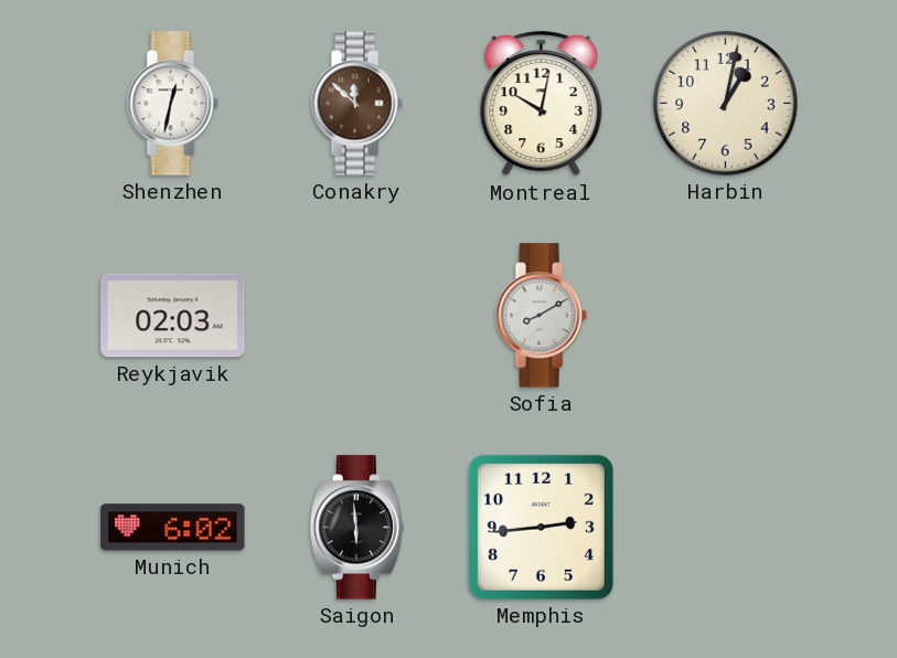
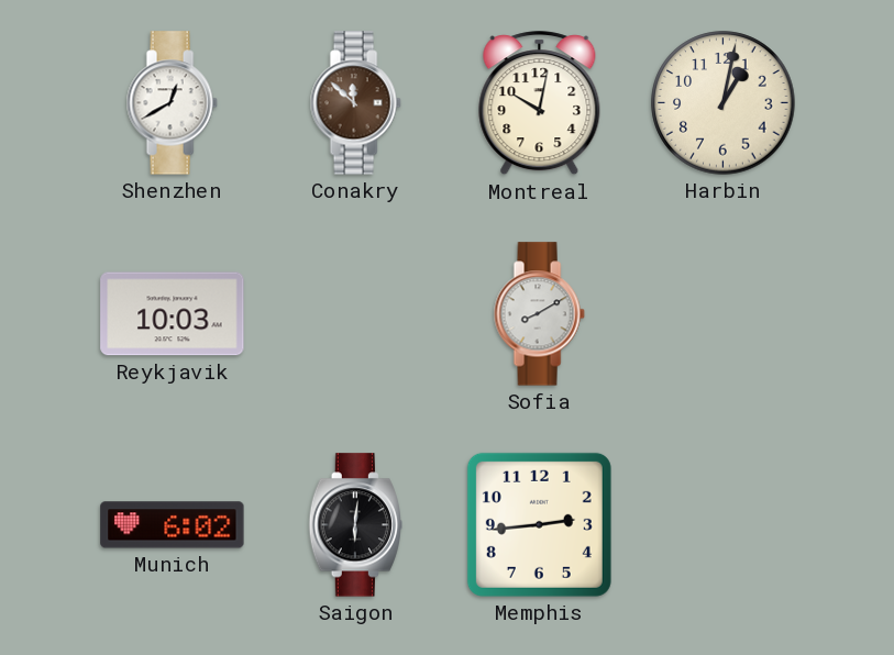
Shenzhen: 12:32 -> 12:40
Reykjavik: 02:03 -> 10:03
Saigon: 5:59 -> 6:01
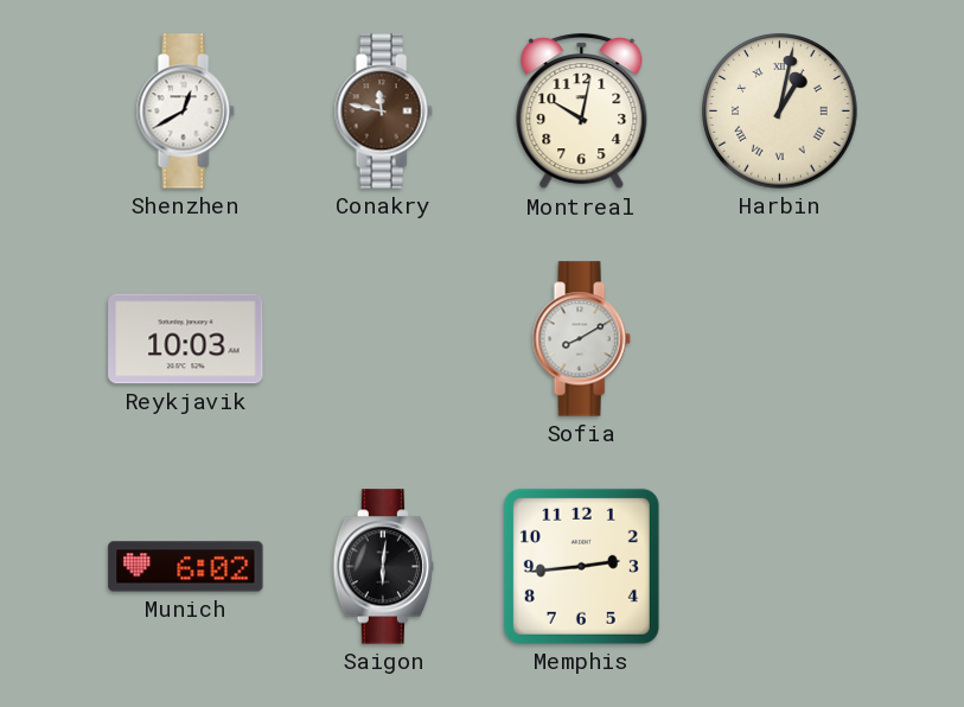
Conakry: 11:52 -> 11:47
Harbin numerals: Arabic -> Roman
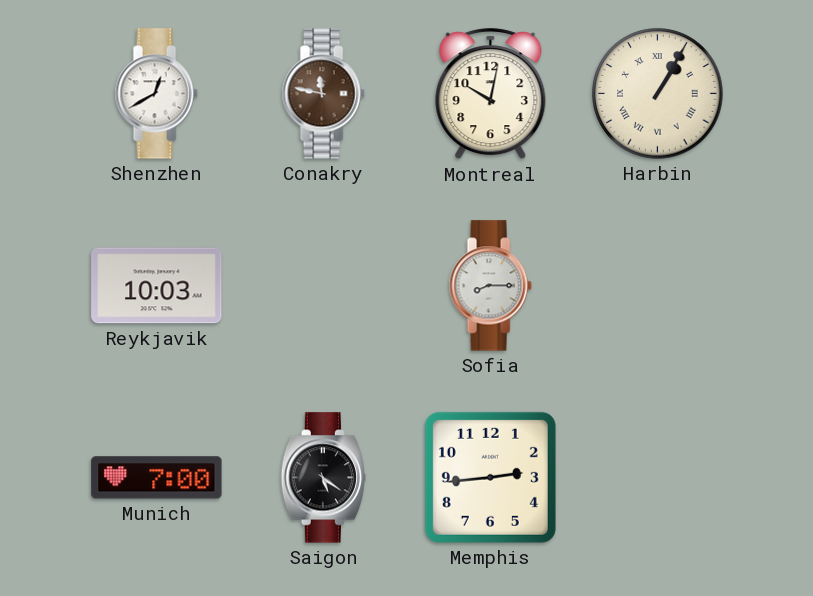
Harbin: 1:02 -> 1:05
Sofia: 8:10 -> 8:15
Munich: 6:02 -> 7:00
Saigon: 6:01 -> 5:21
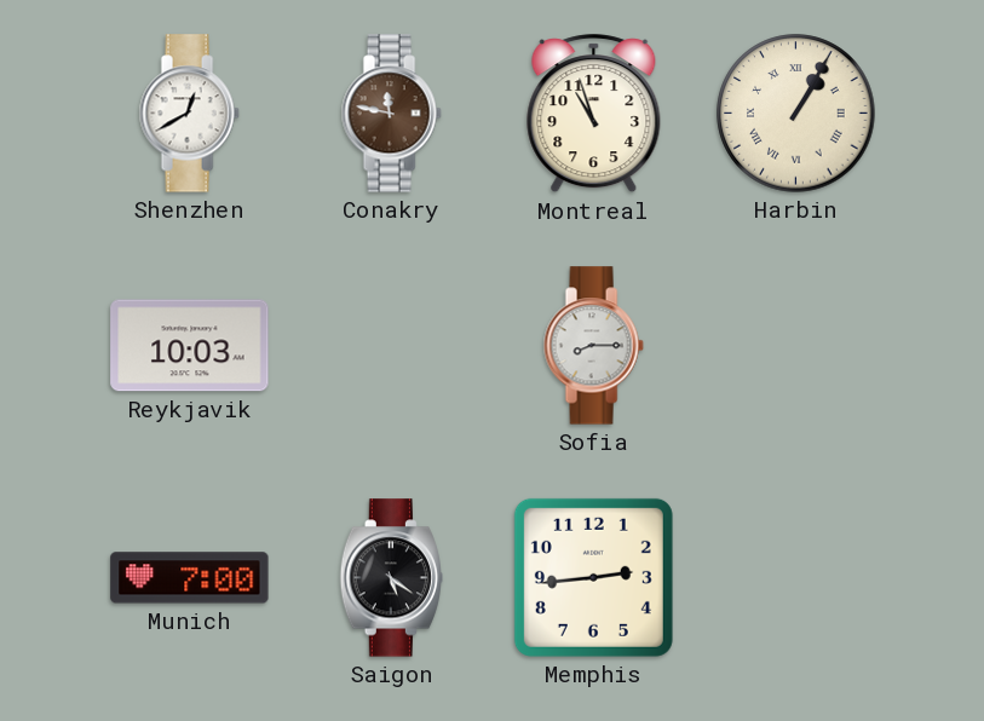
Montreal: 10:02 -> 10:57
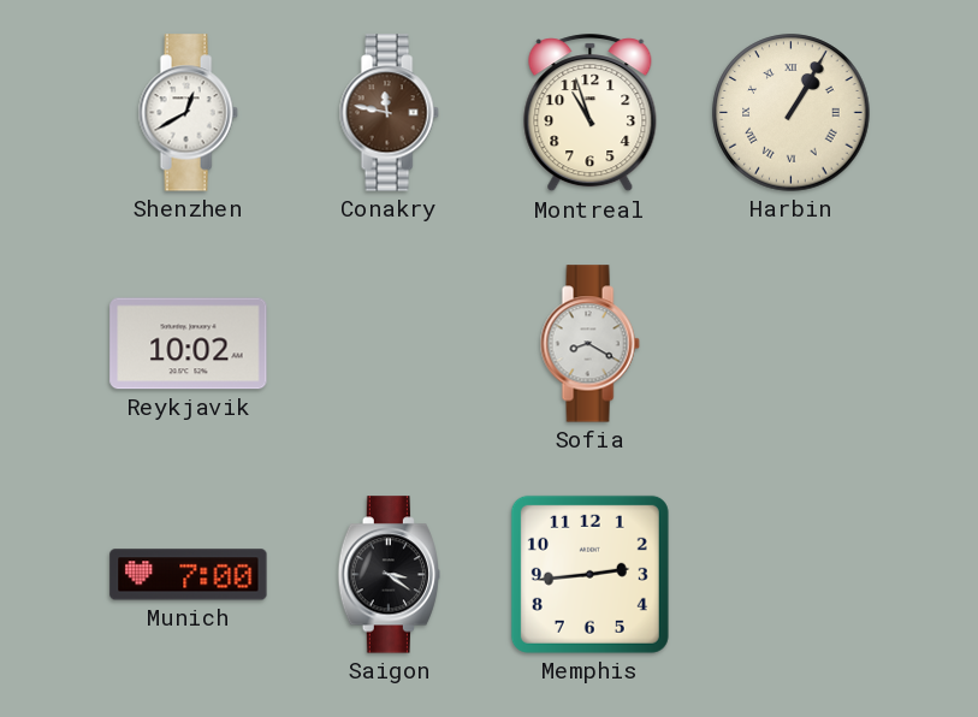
Reykjavik: 10:03 -> 10:02
Sofia: 8:15 -> 8:20
Saigon: 5:21 -> 3:21
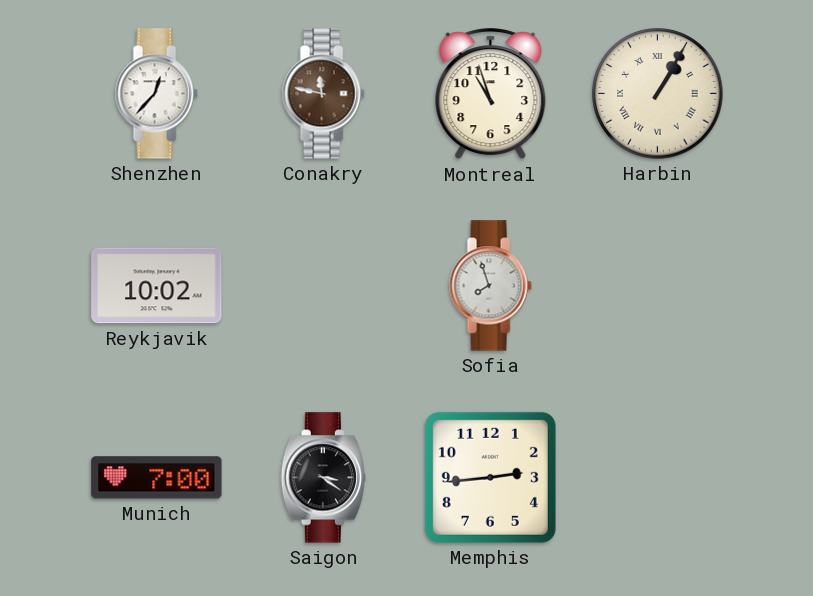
Shenzhen: 12:40 -> 12:37
Sofia: 8:20 -> 7:57
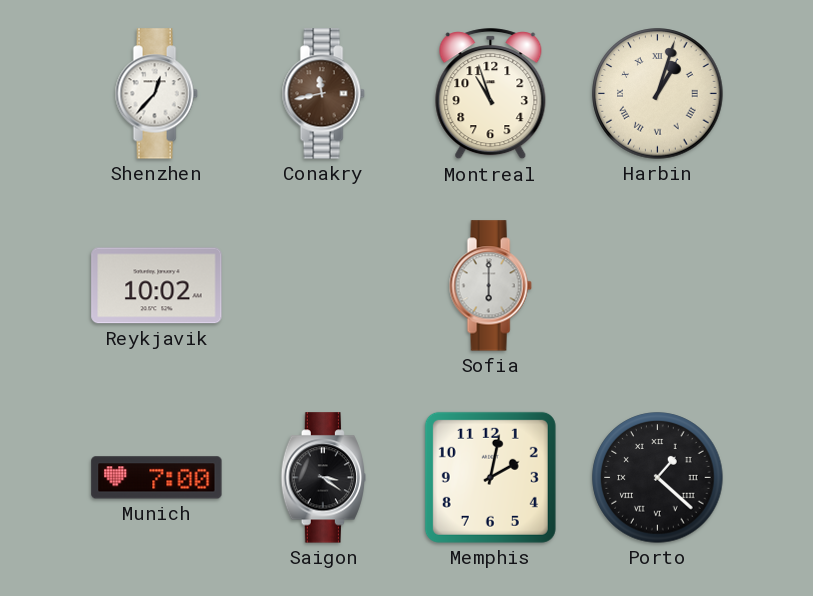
Conakry: 11:47 -> 11:43
Harbin: 1:05 -> 1:03
Sofia: 7:57 -> 6:00
Memphis: 2:44 -> 2:02
Porto: none -> 1:22
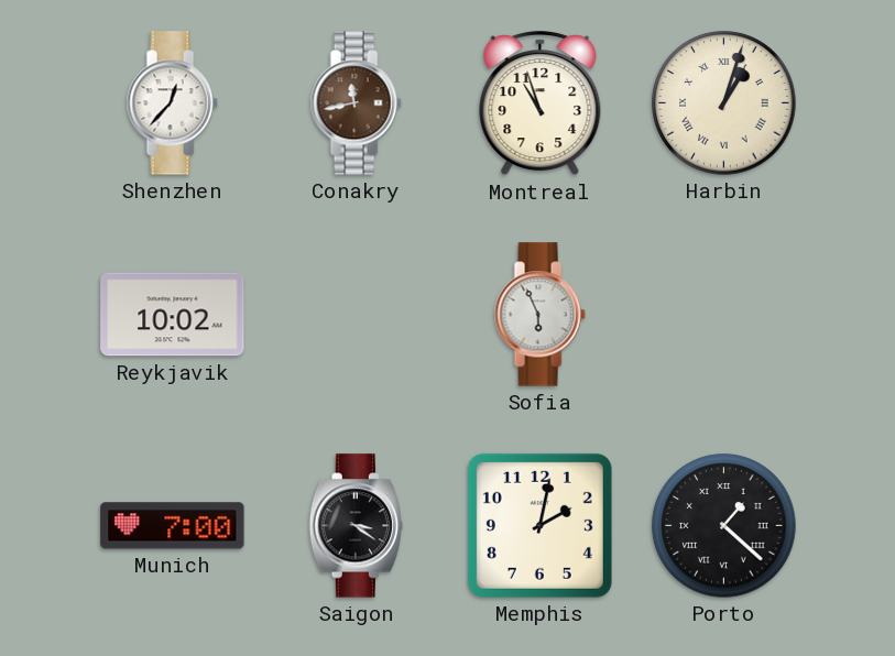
Sofia: 6:00 -> 5:56
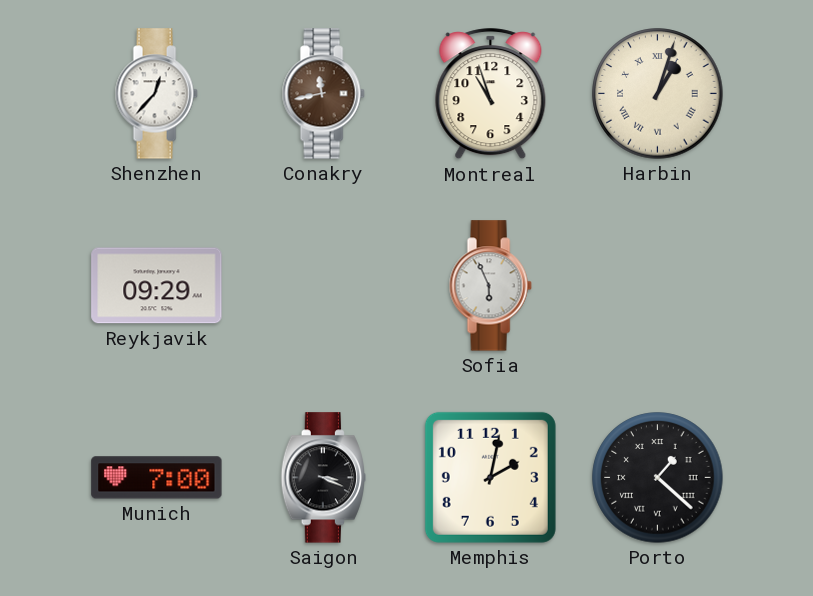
Reykjavik: 10:02 -> 09:29
Saigon: 3:21 -> 3:19
